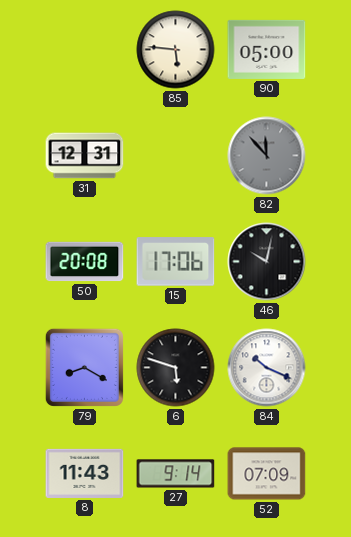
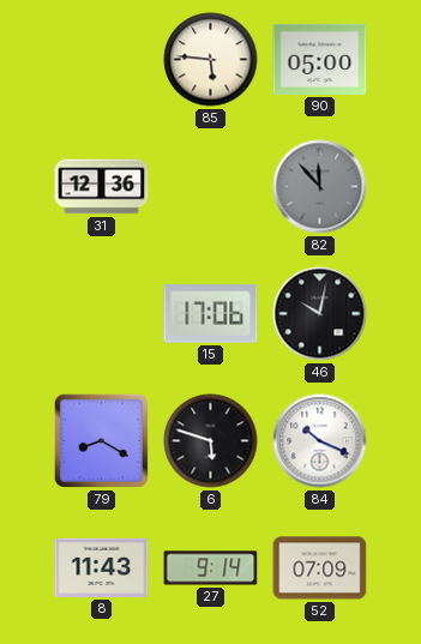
31: 12:31 -> 12:36
50: 20:08 -> none
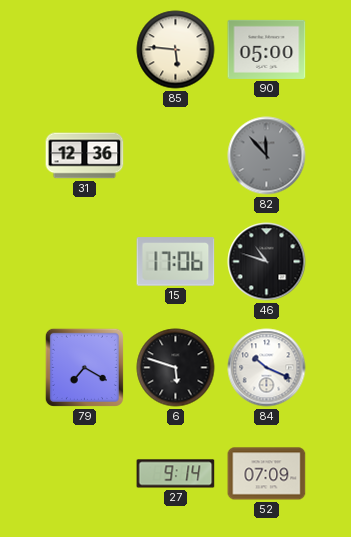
46: 10:02 -> 10:48
79: 8:20 -> 7:20
8: 11:43 -> none
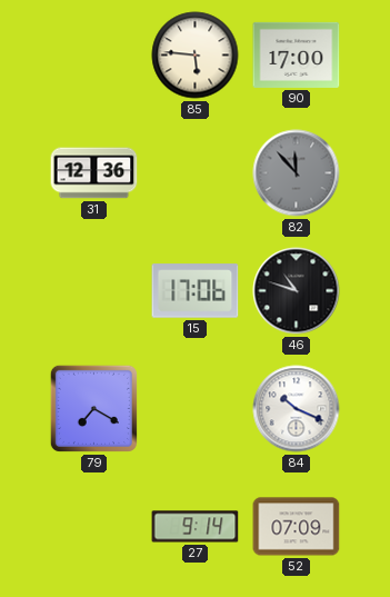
90: 05:00 -> 17:00
6: 5:48 -> none
